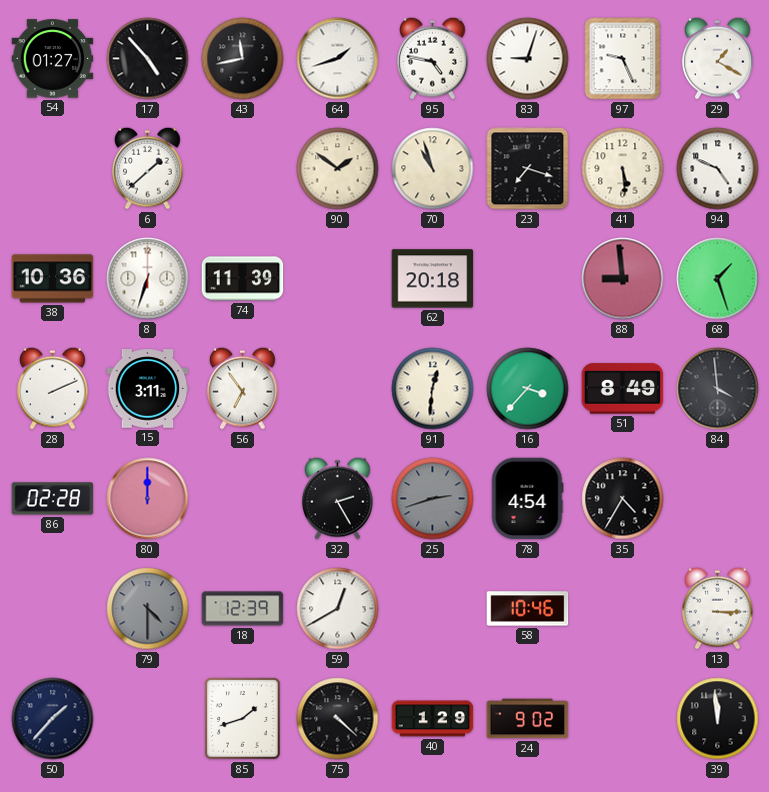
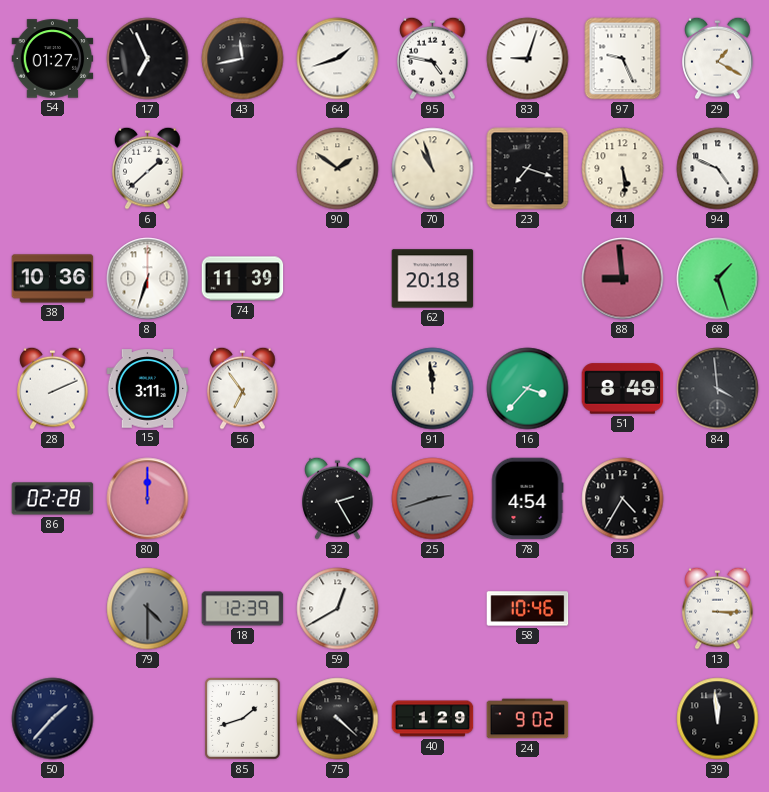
17: 4:53 -> 6:56
91: 12:31 -> 11:59
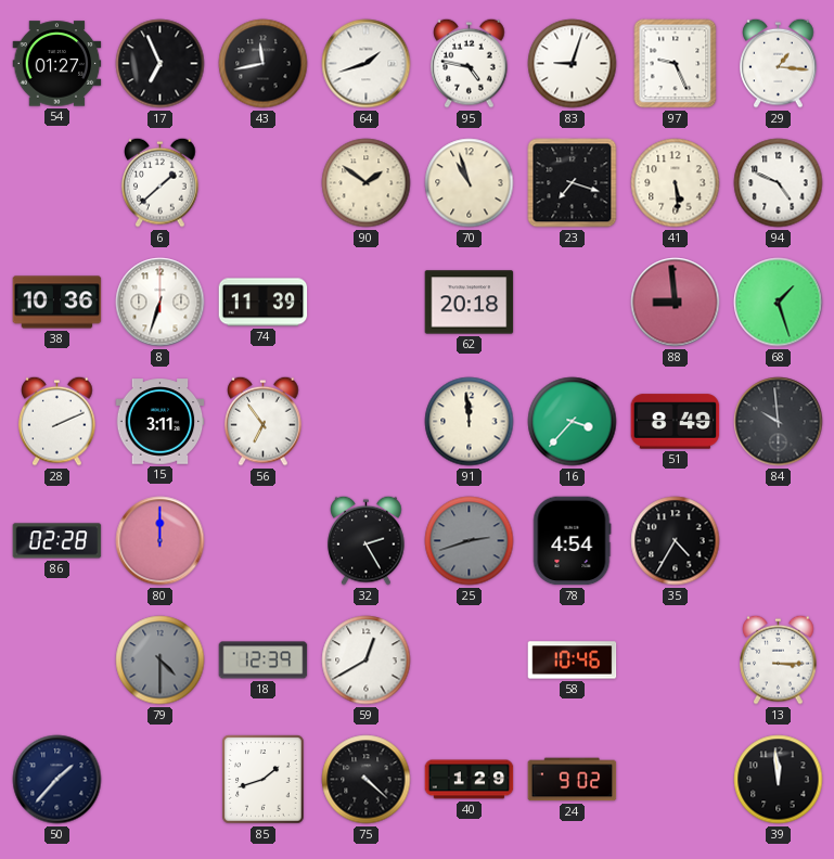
29: 1:20 -> 1:16
84: 3:59 -> 9:59
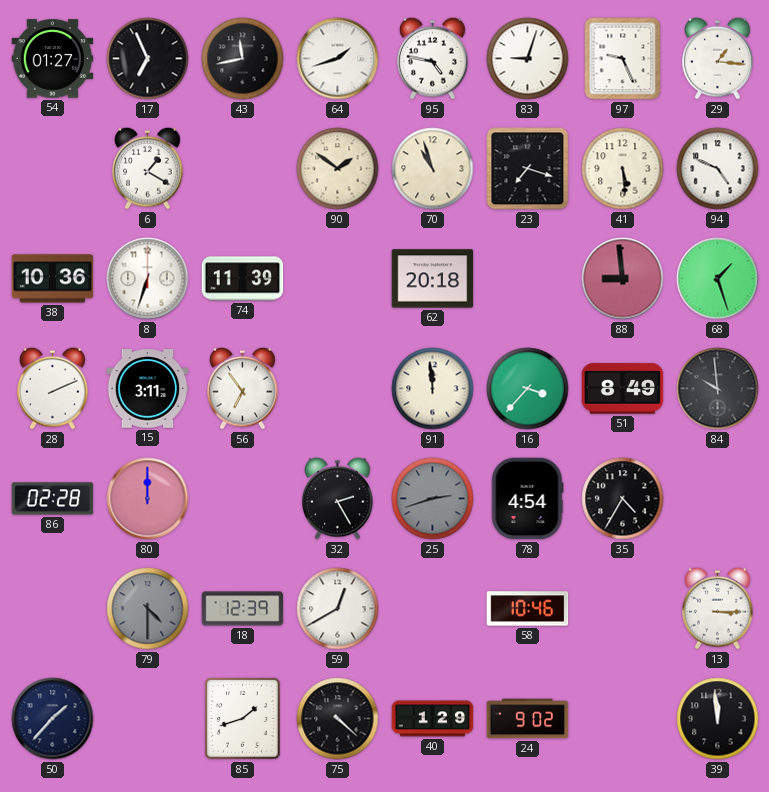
6: 1:38 -> 1:20
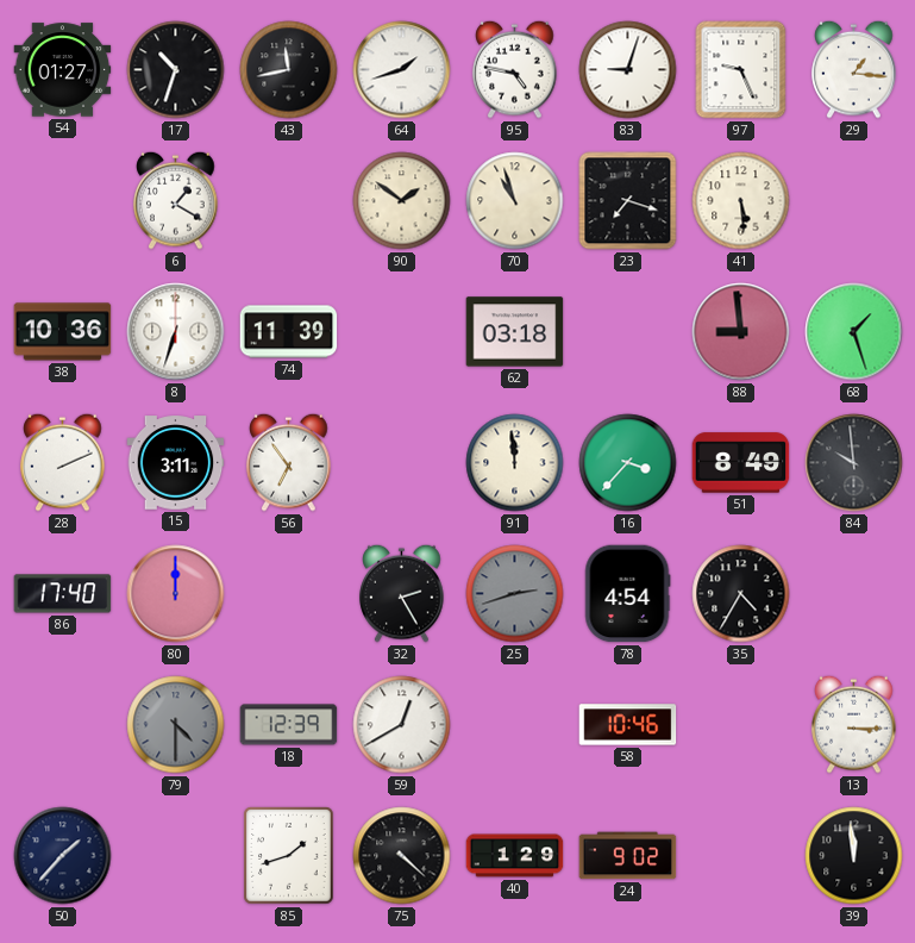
17: 6:56 -> 10:33
94: 4:49 -> none
62: 20:18 -> 03:18
86: 02:28 -> 17:40
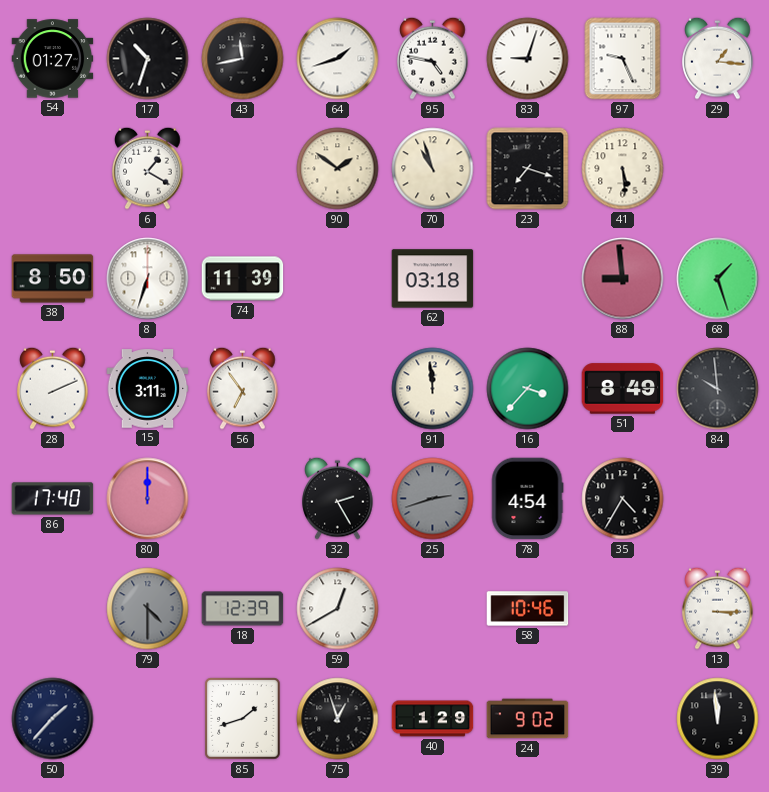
38: 10:36 -> 8:50
75: 4:22 -> 12:57
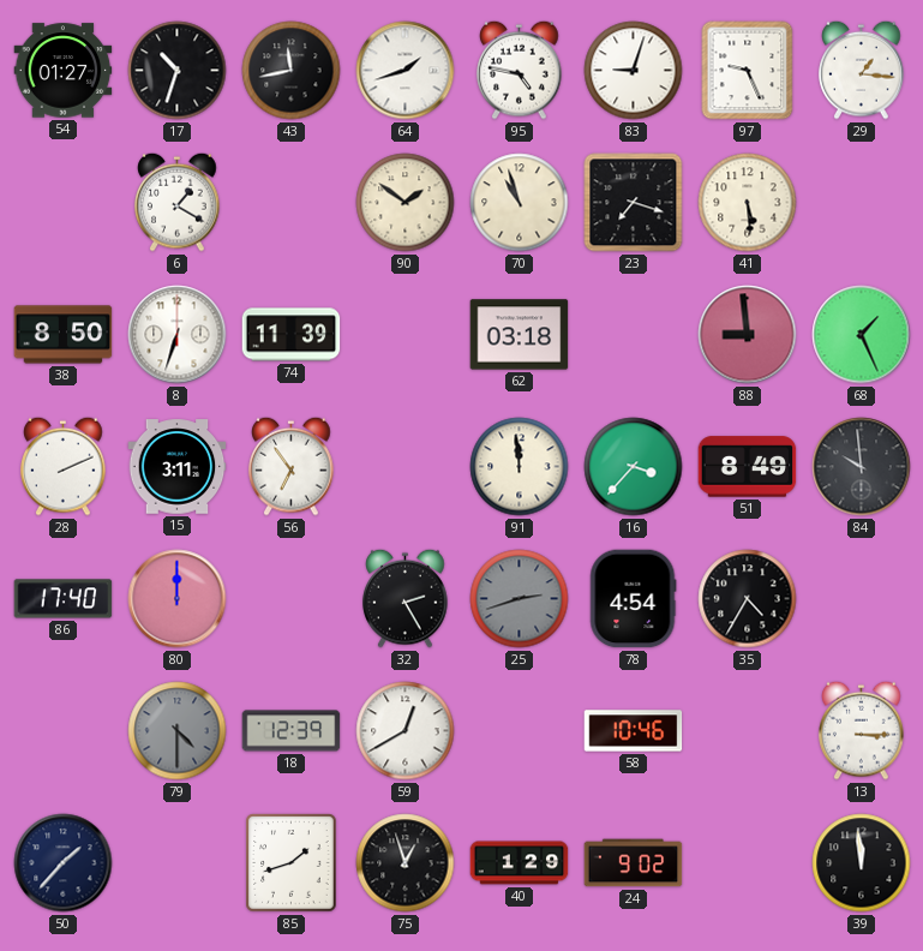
68: 1:27 -> 1:26
